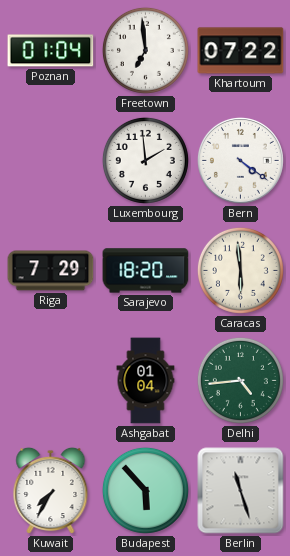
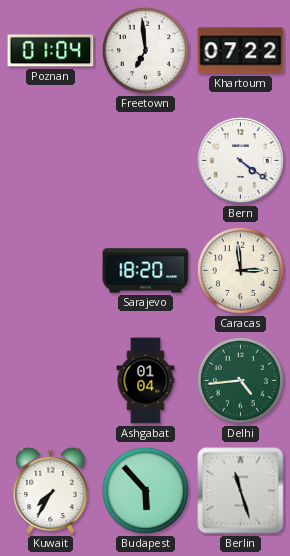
Luxembourg: 1:59 -> none
Riga: 7:29 -> none
Caracas: 5:59 -> 2:59
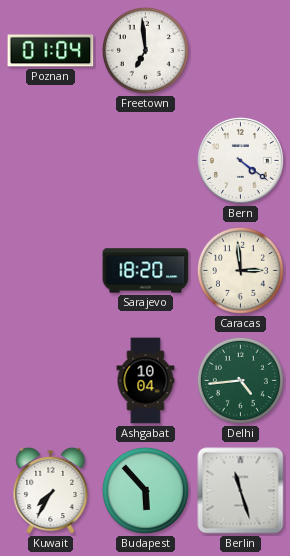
Khartoum: 07:22 -> none
Ashgabat: 01:04 -> 10:04
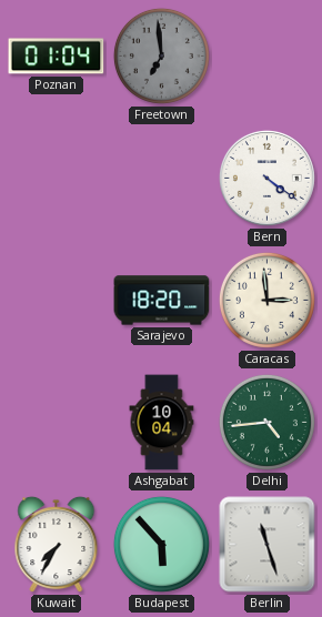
Freetown dial: white -> grey
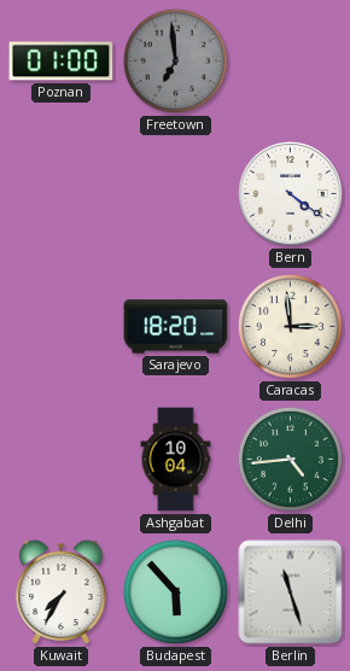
Poznan: 01:04 -> 01:00
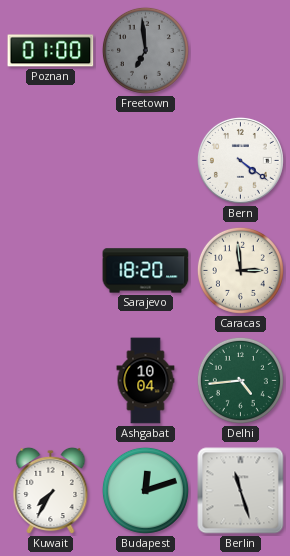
Budapest: 5:53 -> 12:12
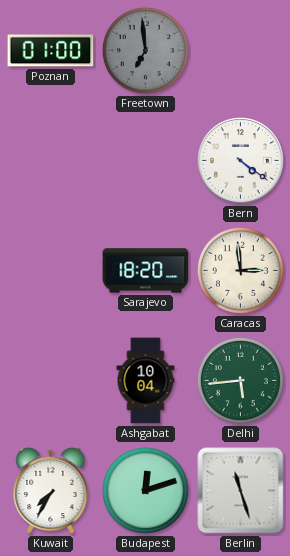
Delhi: 4:44 -> 5:44
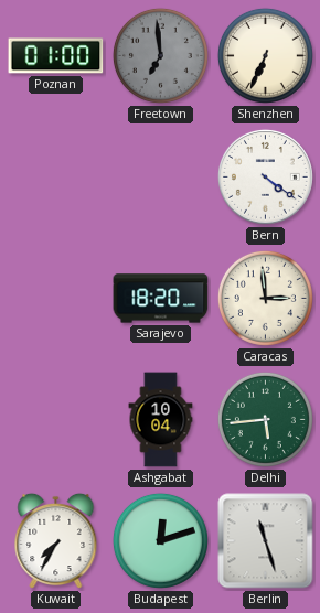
Shenzhen: none -> 6:34
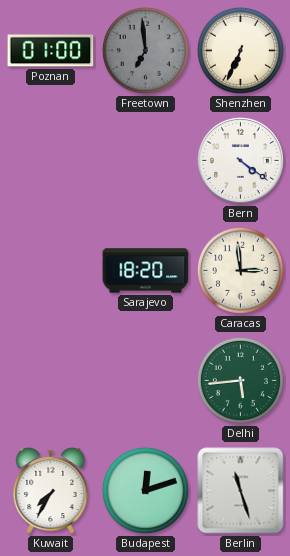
Ashgabat: 10:04 -> none
